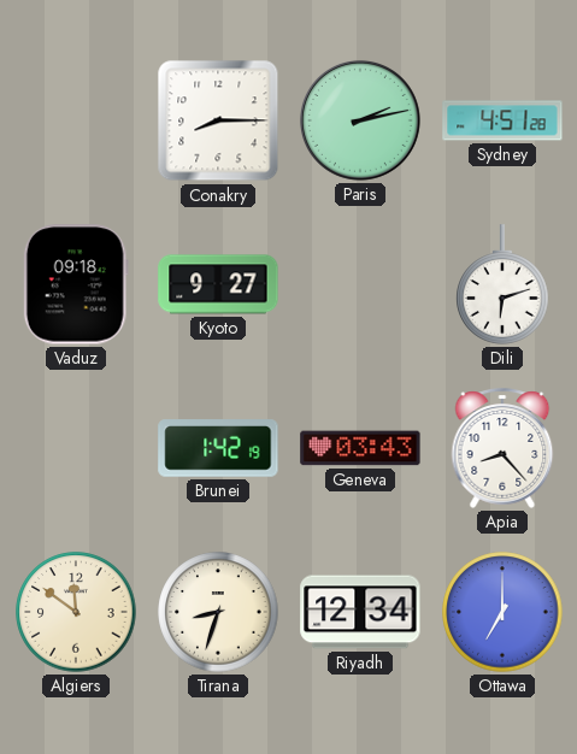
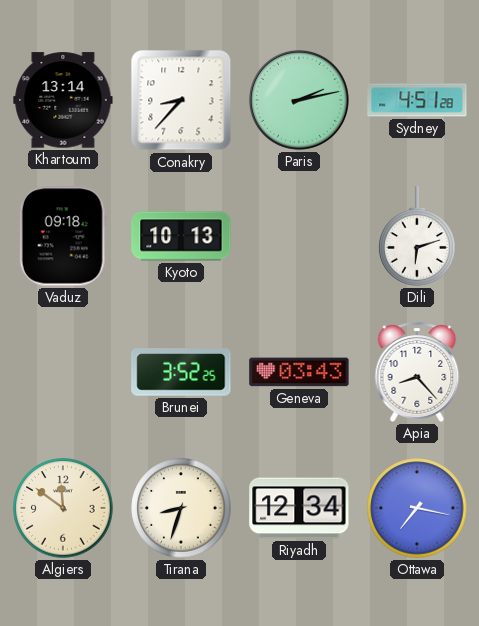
Khartoum: none -> 13:14
Conakry: 8:15 -> 8:37
Kyoto: 9:27 -> 10:13
Brunei: 1:42 -> 3:52
Ottawa: 7:00 -> 7:17
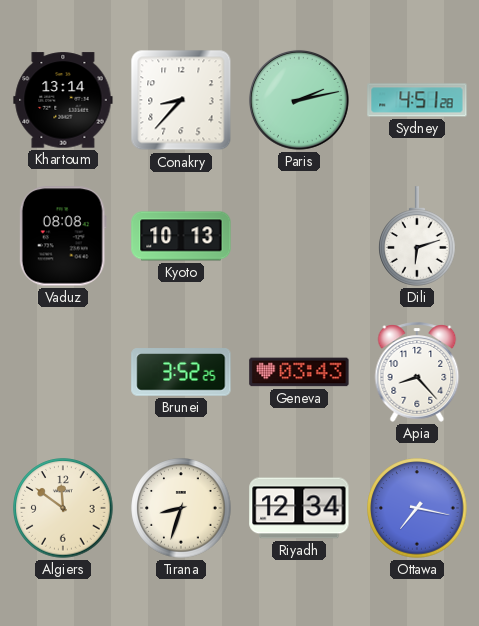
Vaduz: 09:18 -> 08:08
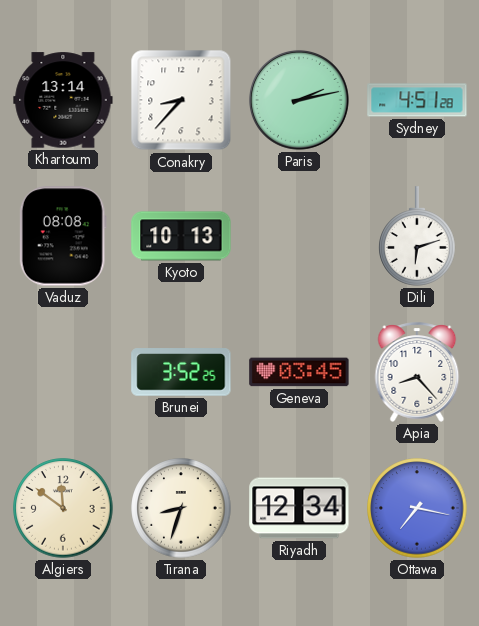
Geneva: 03:43 -> 03:45
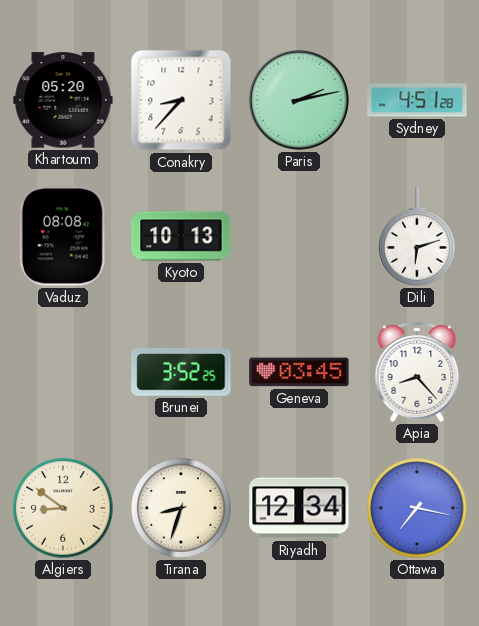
Khartoum: 13:14 -> 05:20
Algiers: 11:51 -> 8:51
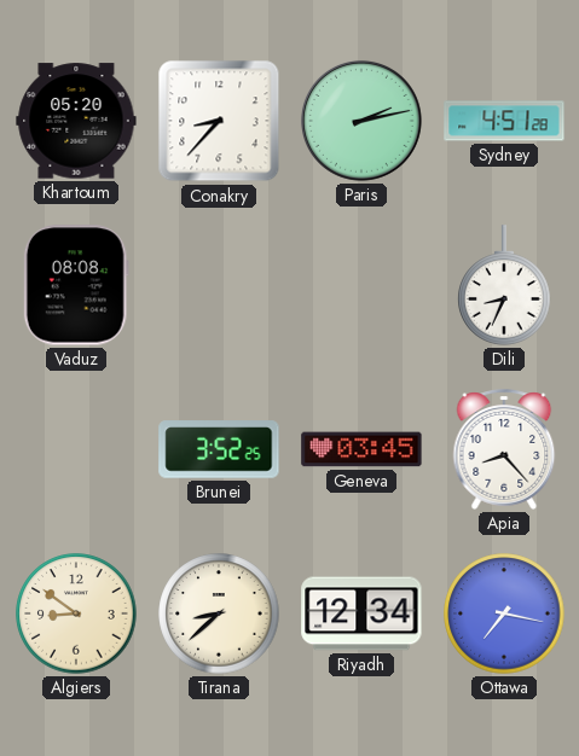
Kyoto: 10:13 -> none
Dili: 6:12 -> 8:34
Tirana: 8:33 -> 8:38
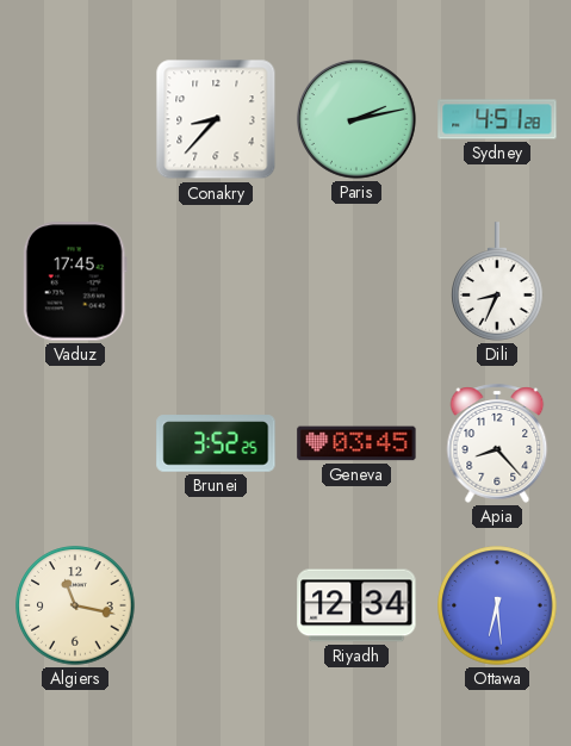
Khartoum: 05:20 -> none
Vaduz: 08:08 -> 17:45
Algiers: 8:51 -> 11:17
Tirana: 8:38 -> none
Ottawa: 7:17 -> 6:29
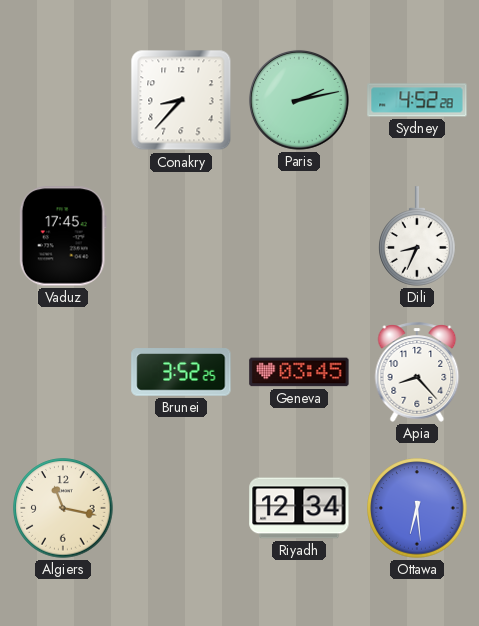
Sydney: 4:51 -> 4:52
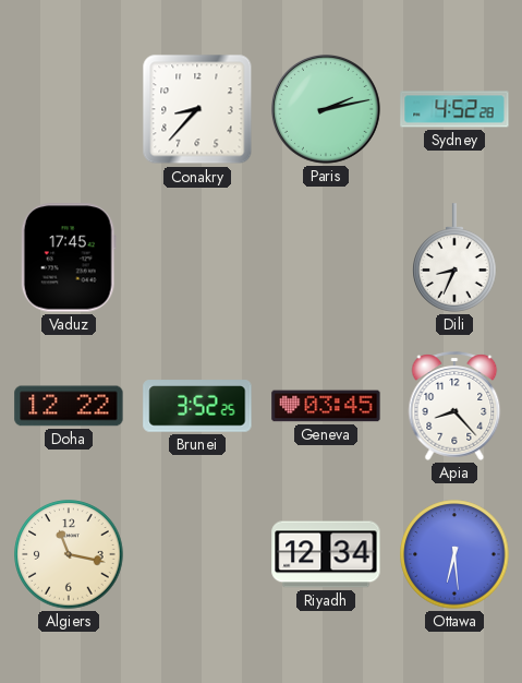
Doha: none -> 12:22
